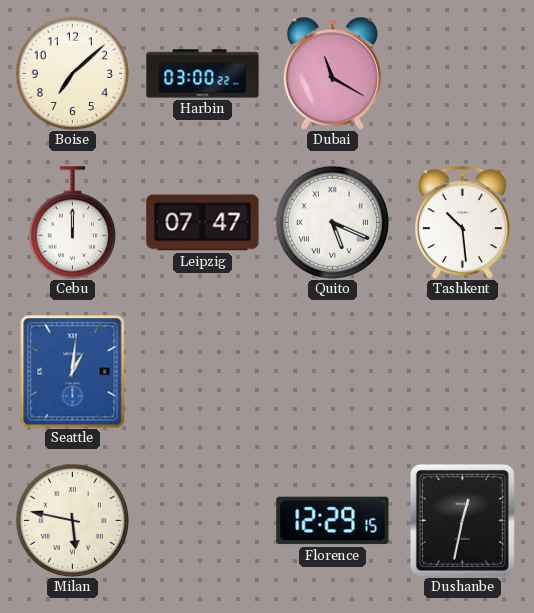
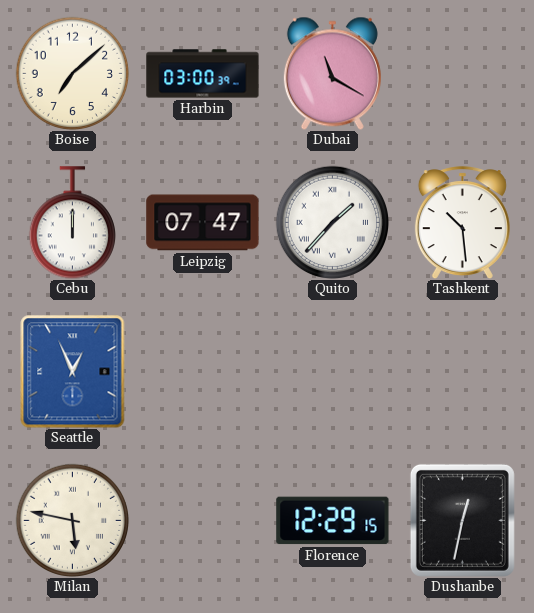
Harbin: 03:00:22 -> 03:00:39
Quito: 5:19 -> 1:37
Seattle: 1:01 -> 12:56
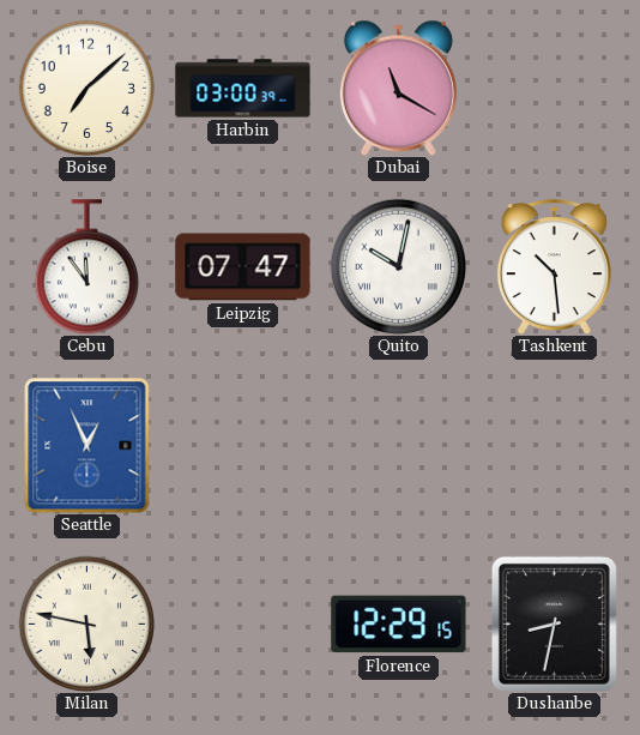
Cebu: 12:00 -> 11:54
Quito: 1:37 -> 10:02
Dushanbe: 12:32 -> 8:32
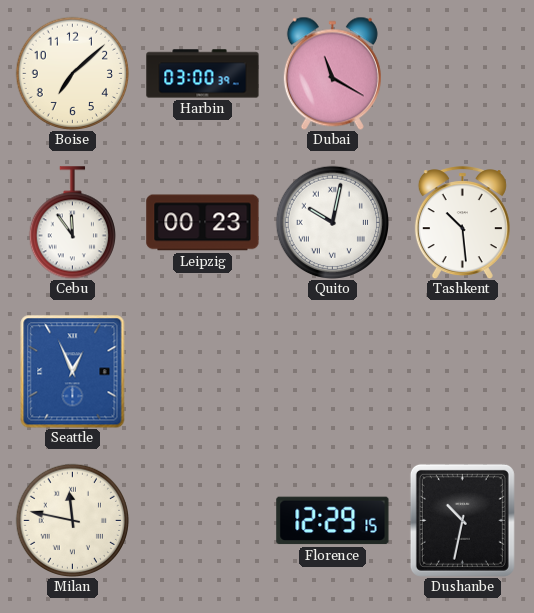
Leipzig: 07:47 -> 00:23
Milan: 5:47 -> 11:47
Dushanbe: 8:32 -> 10:32
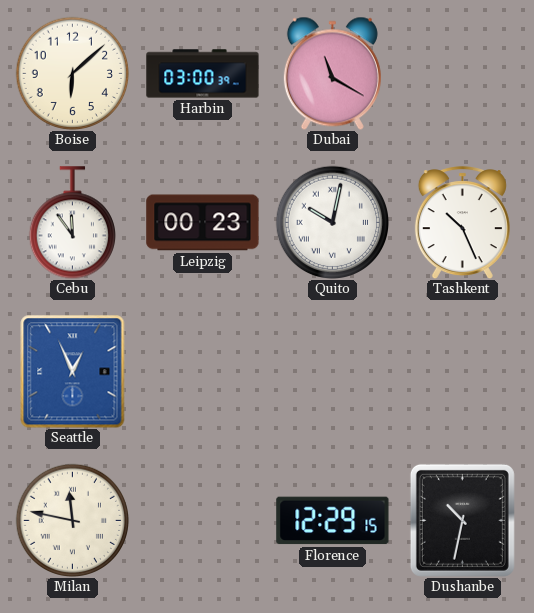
Boise: 7:08 -> 6:08
Tashkent: 10:29 -> 10:26
